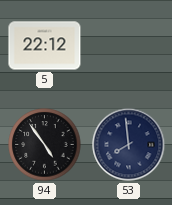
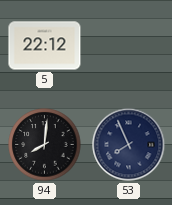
94: 4:54 -> 8:01
53: 7:59 -> 7:56
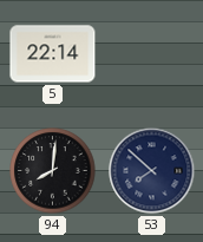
5: 22:12 -> 22:14
53: 7:56 -> 7:52
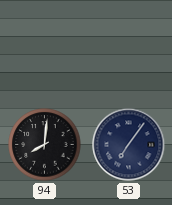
5: 22:14 -> none
53: 7:52 -> 7:06
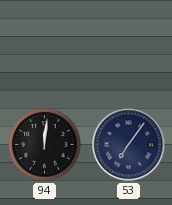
94: 8:01 -> 12:01
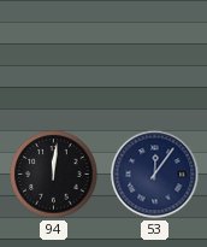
53: 7:06 -> 12:06
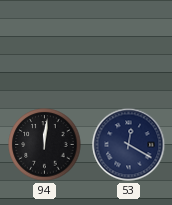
53: 12:06 -> 12:20
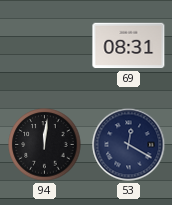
69: none -> 08:31
